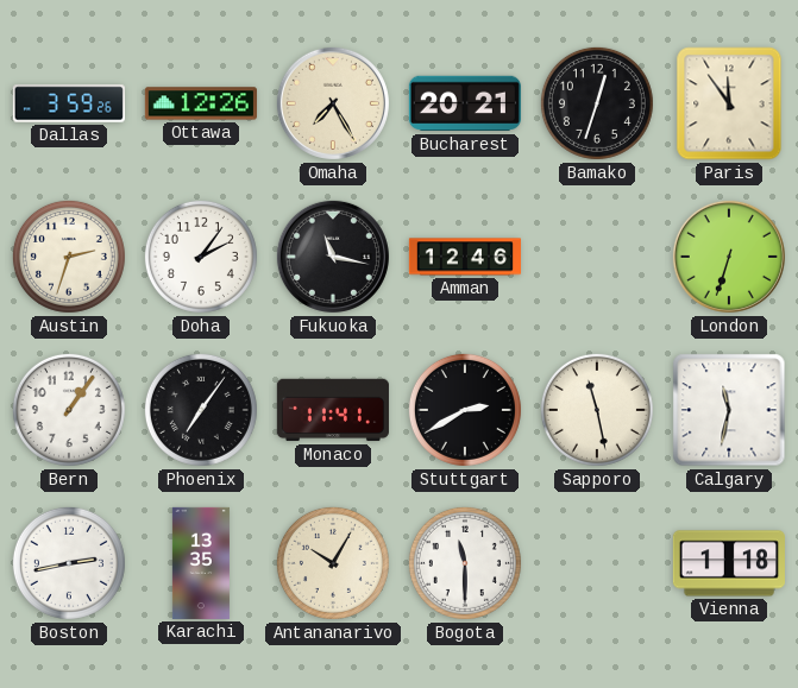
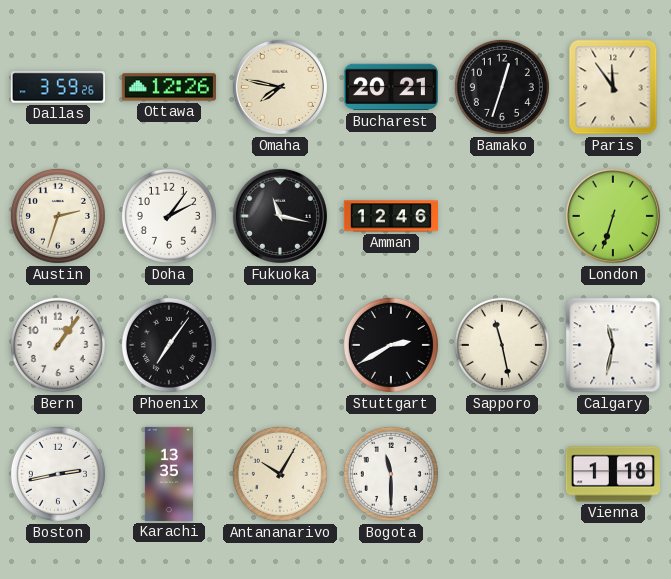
Omaha: 7:25 -> 7:47
Monaco: 11:41 -> none
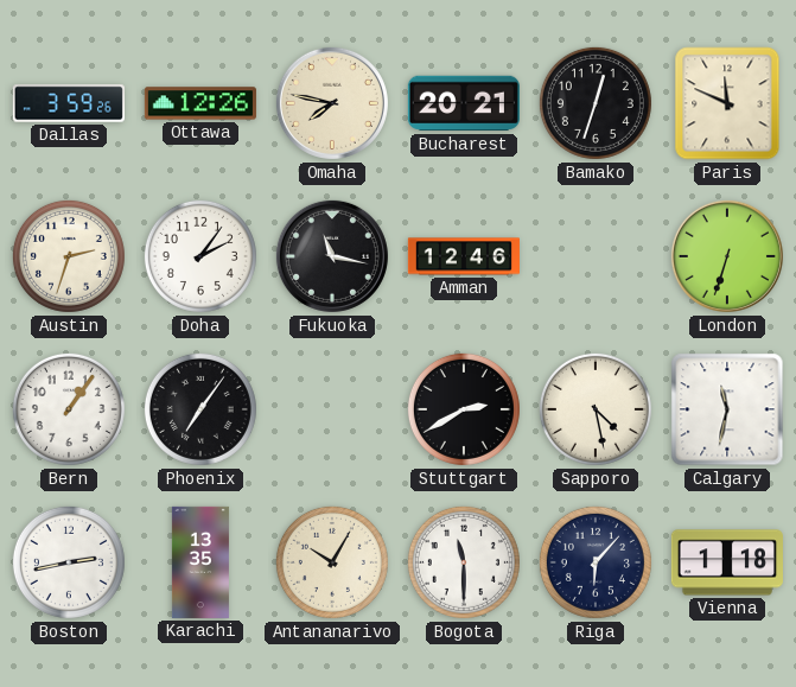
Paris: 11:54 -> 11:49
Sapporo: 11:28 -> 4:28
Riga: none -> 6:07
